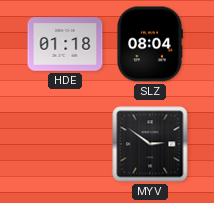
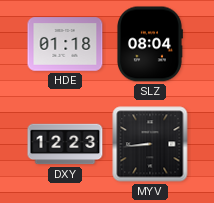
DXY: none -> 12:23
MYV: 2:51 -> 8:44
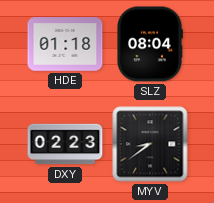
DXY: 12:23 -> 02:23
MYV: 8:44 -> 8:39
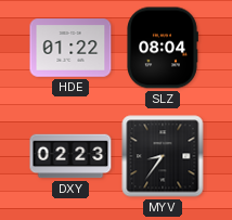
HDE: 01:18 -> 01:22
MYV: 8:39 -> 8:36
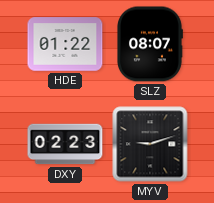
SLZ: 08:04 -> 08:07
MYV: 8:36 -> 9:12
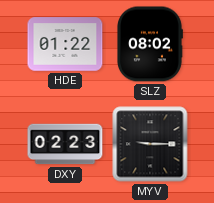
SLZ: 08:07 -> 08:02
MYV: 9:12 -> 9:15
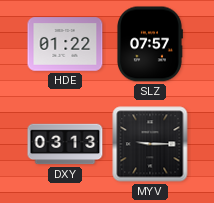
SLZ: 08:02 -> 07:57
DXY: 02:23 -> 03:13
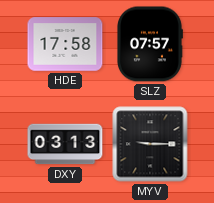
HDE: 01:22 -> 17:58
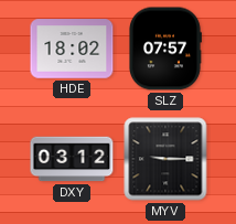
HDE: 17:58 -> 18:02
DXY: 03:13 -> 03:12
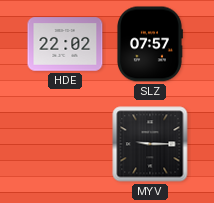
HDE: 18:02 -> 22:02
DXY: 03:12 -> none
